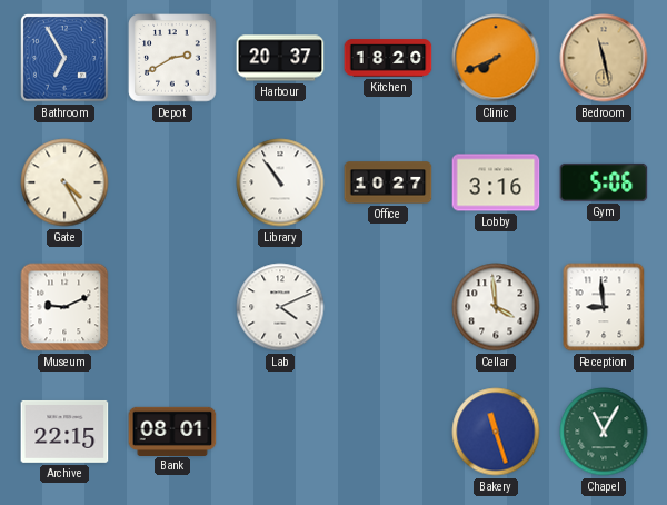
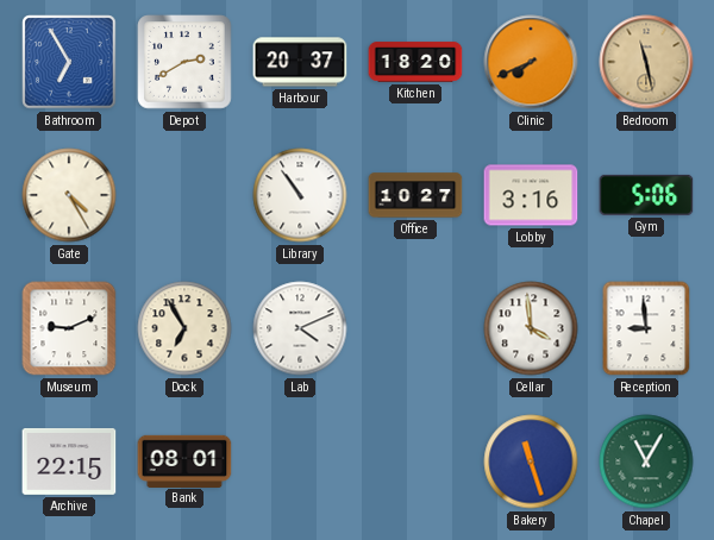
Dock: none -> 6:55
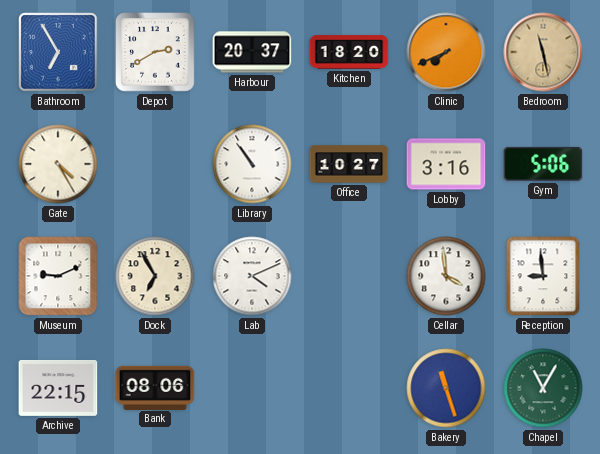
Bank: 08:01 -> 08:06
